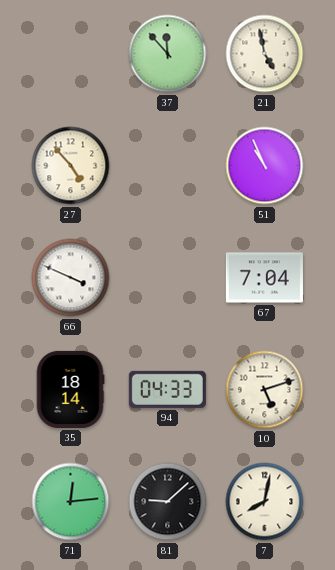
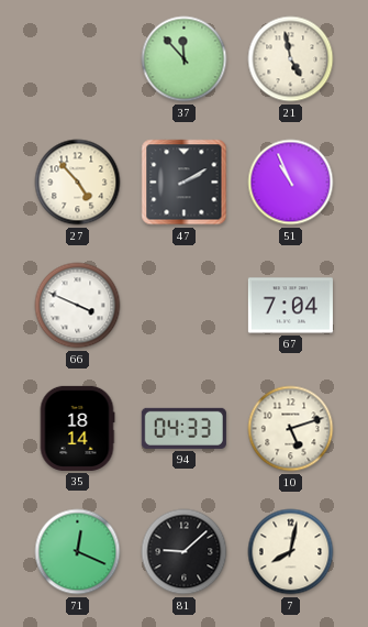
47: none -> 2:10
71: 12:14 -> 12:19
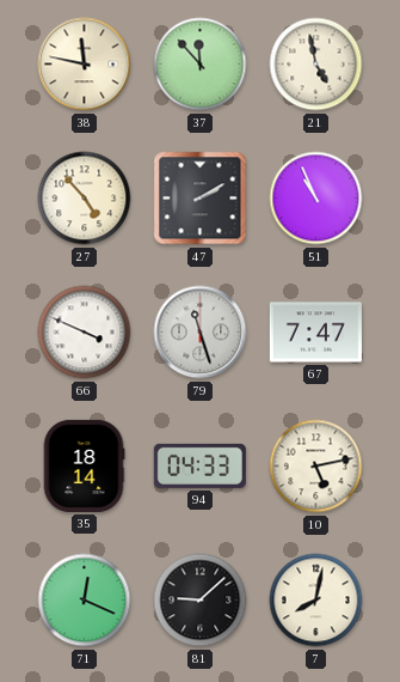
38: none -> 11:47
79: none -> 11:27
67: 7:04 -> 7:47
10: 5:12 -> 5:13
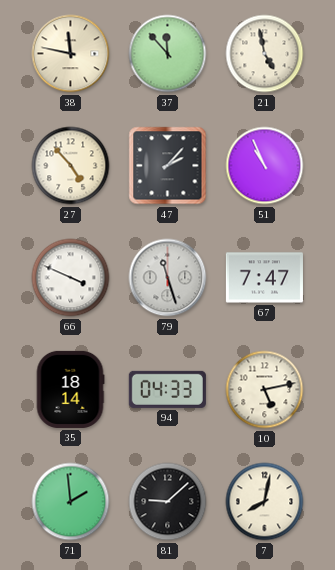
47: 2:10 -> 2:07
71: 12:19 -> 1:59
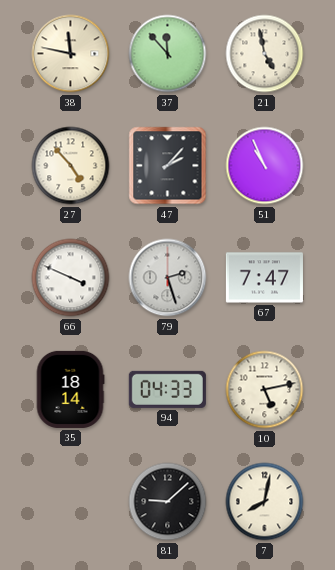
79: 11:27 -> 2:27
71: 1:59 -> none
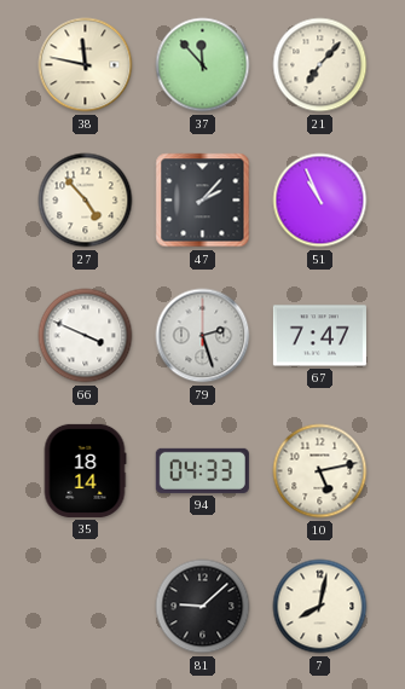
21: 4:58 -> 7:07
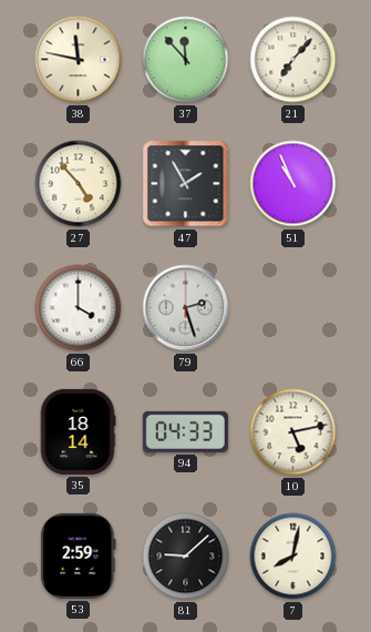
47: 2:07 -> 1:55
66: 3:49 -> 4:00
67: 7:47 -> none
53: none -> 2:59
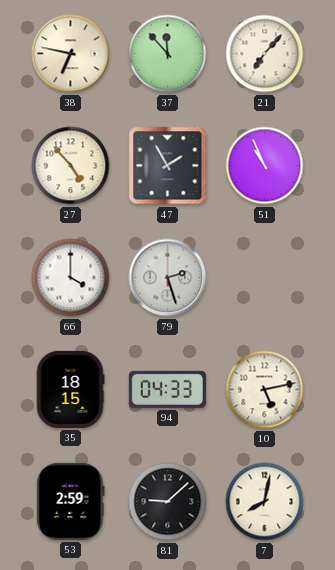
38: 11:47 -> 6:47
35: 18:14 -> 18:15
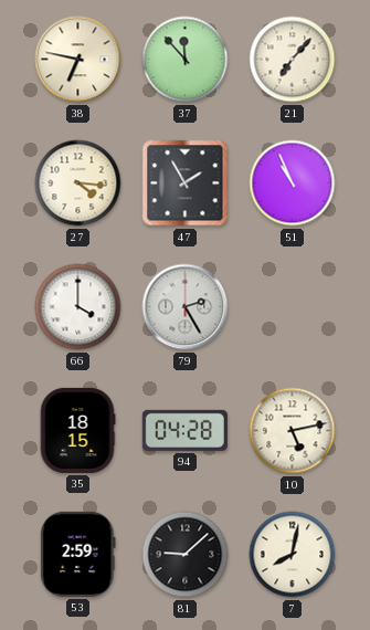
27: 4:53 -> 4:16
79: 2:27 -> 2:25
94: 04:33 -> 04:28
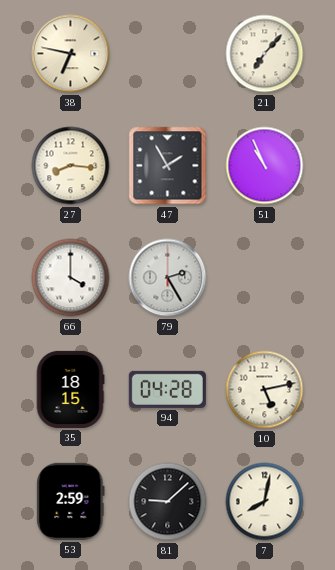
37: 11:53 -> none
27: 4:16 -> 8:16
